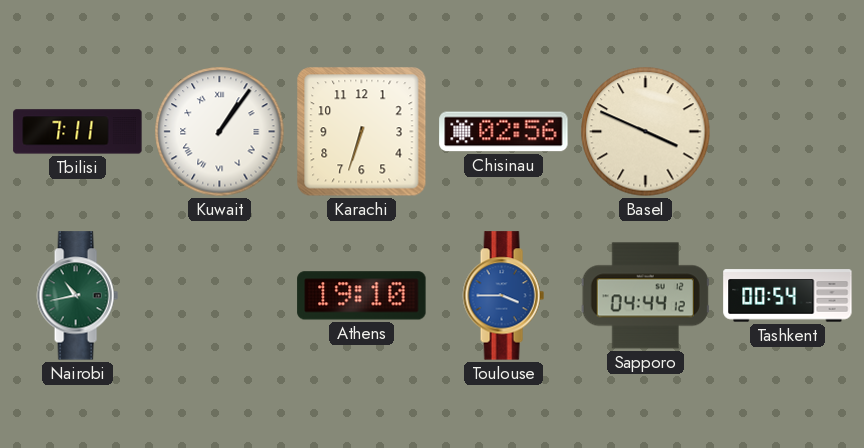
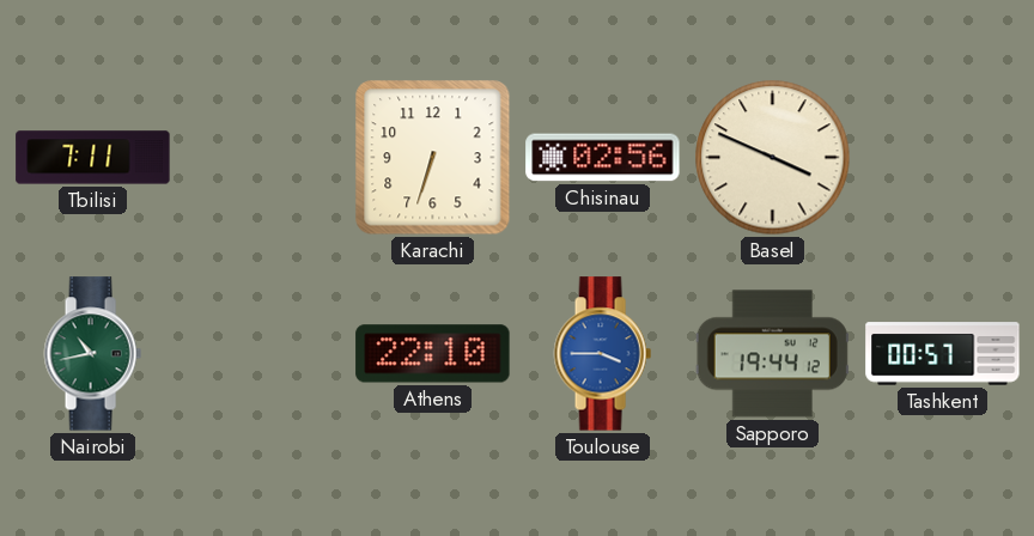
Kuwait: 1:06 -> none
Athens: 19:10 -> 22:10
Sapporo: 04:44 -> 19:44
Tashkent: 00:54 -> 00:57
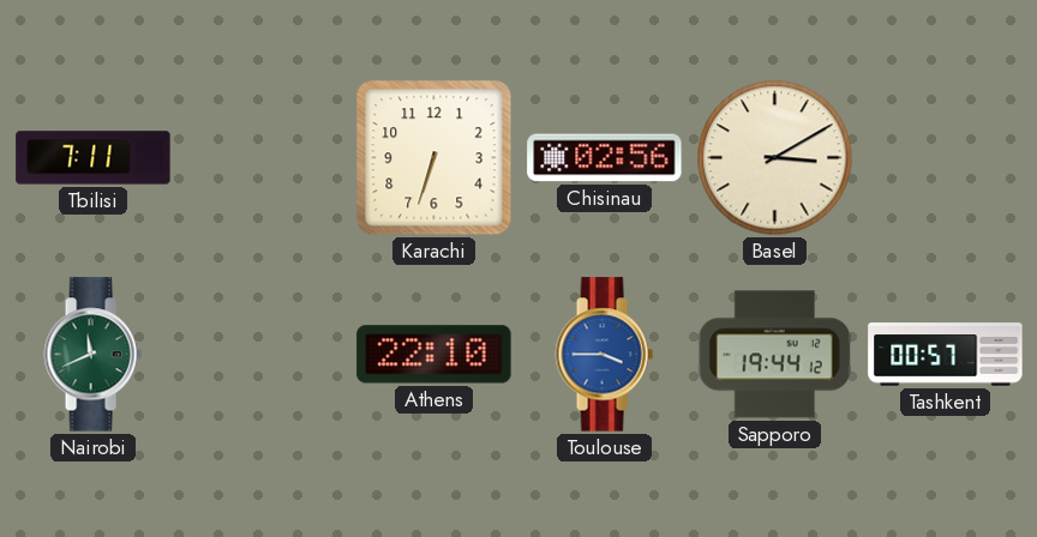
Basel: 3:49 -> 3:10
Nairobi: 10:43 -> 11:41
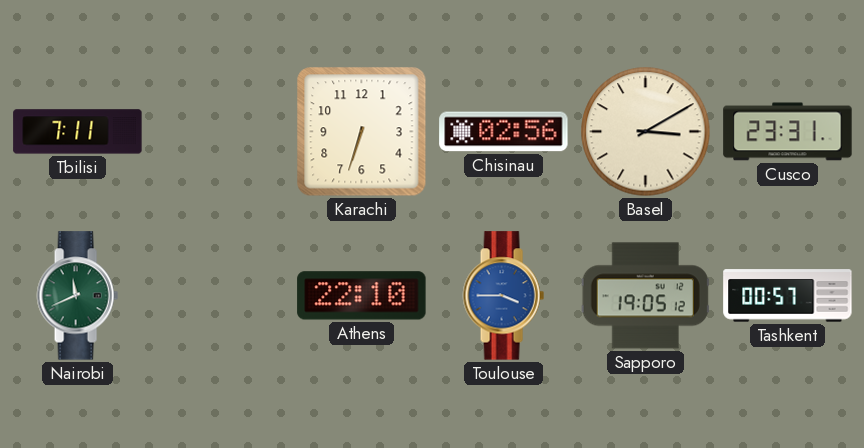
Cusco: none -> 23:31
Sapporo: 19:44 -> 19:05
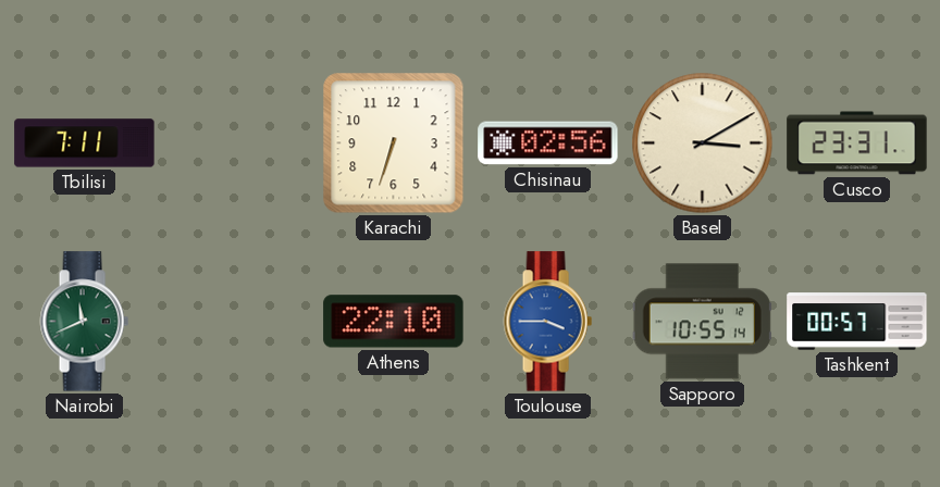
Sapporo: 19:05 -> 10:55
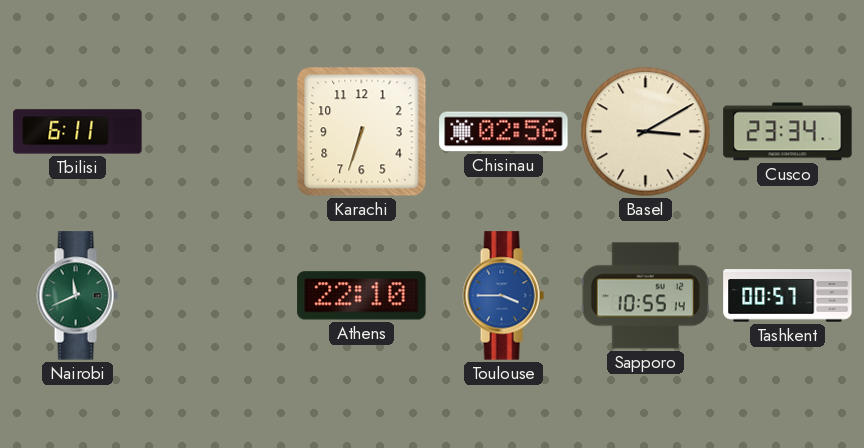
Tbilisi: 7:11 -> 6:11
Cusco: 23:31 -> 23:34
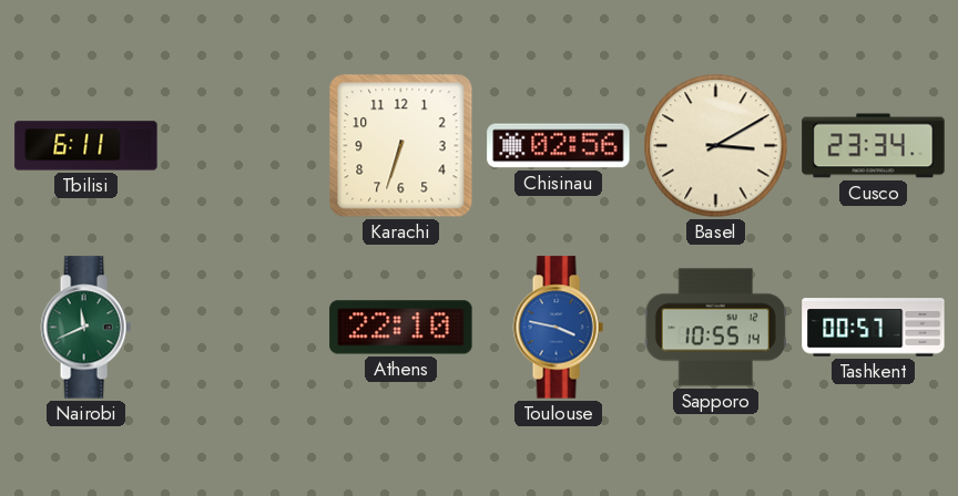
Toulouse: 3:45 -> 3:47
